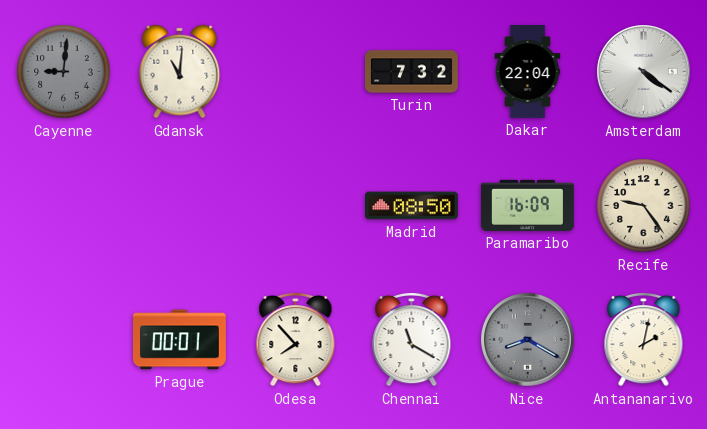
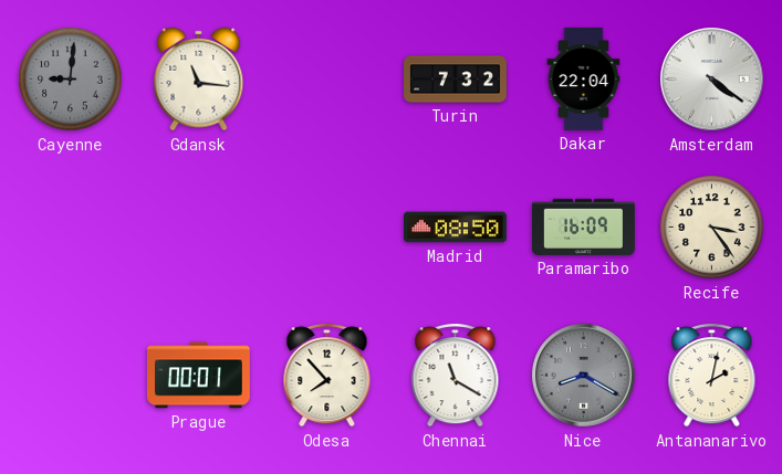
Gdansk: 11:01 -> 11:16
Recife: 9:24 -> 3:24
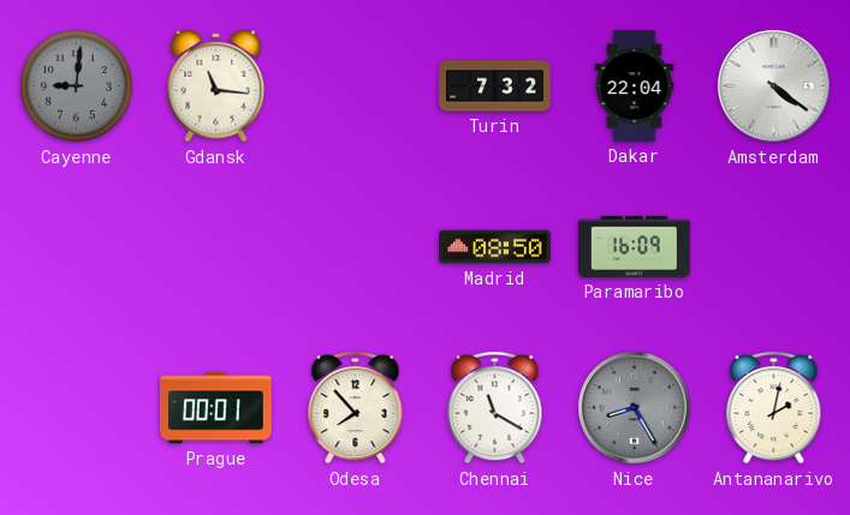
Recife: 3:24 -> none
Nice: 8:20 -> 8:25
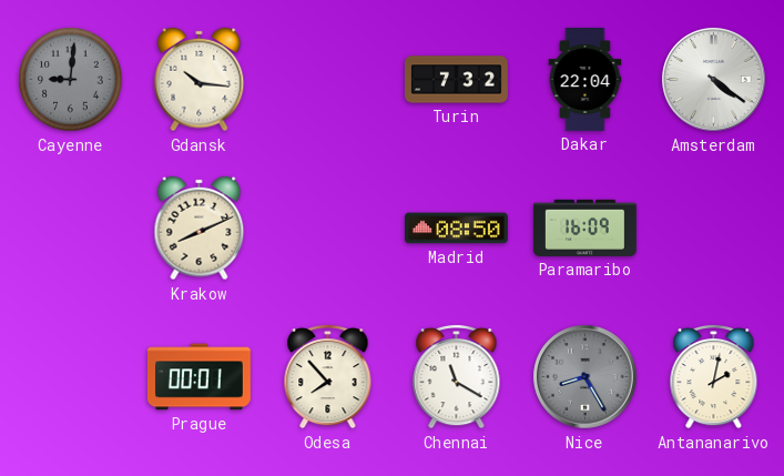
Gdansk: 11:16 -> 10:16
Krakow: none -> 8:11
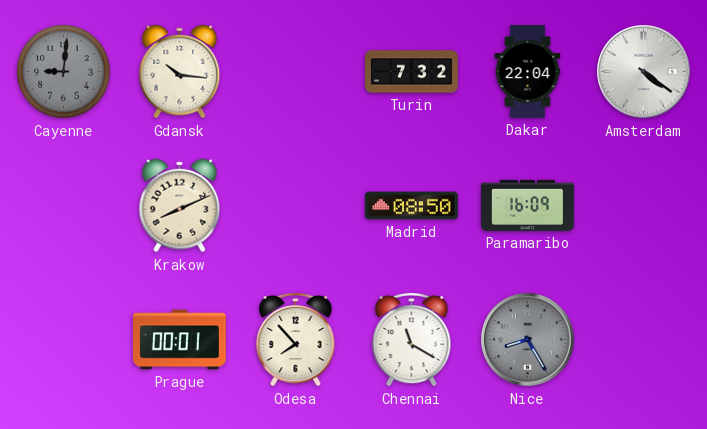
Antananarivo: 2:02 -> none
